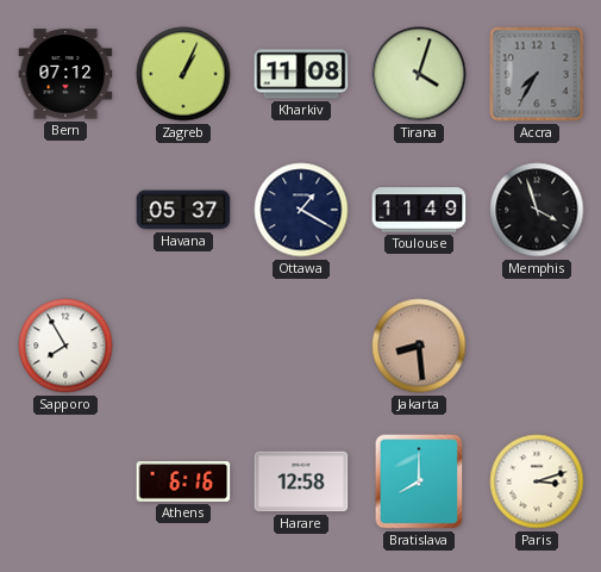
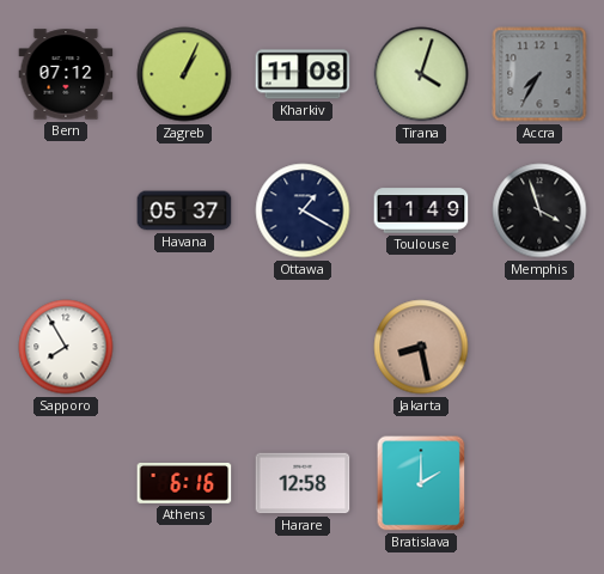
Jakarta: 8:29 -> 8:28
Bratislava: 8:00 -> 2:00
Paris: 3:12 -> none
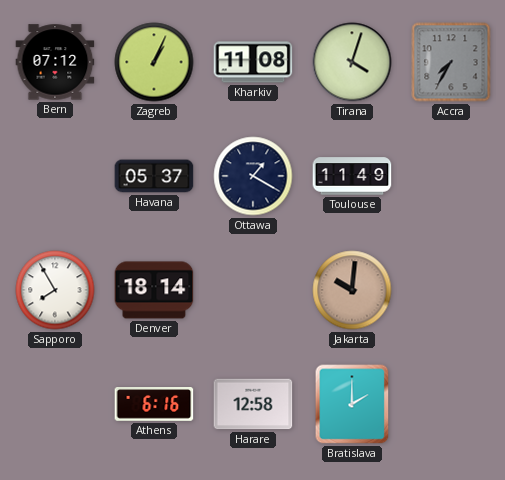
Memphis: 3:57 -> none
Denver: none -> 18:14
Jakarta: 8:28 -> 10:01
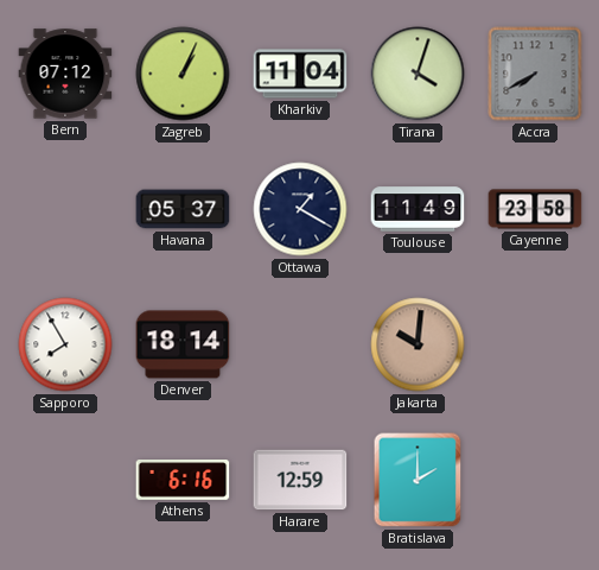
Kharkiv: 11:08 -> 11:04
Accra: 7:35 -> 7:40
Cayenne: none -> 23:58
Harare: 12:58 -> 12:59
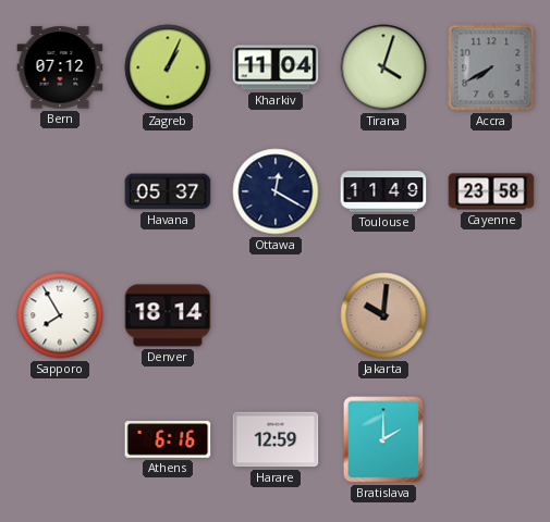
Ottawa: 1:20 -> 12:20
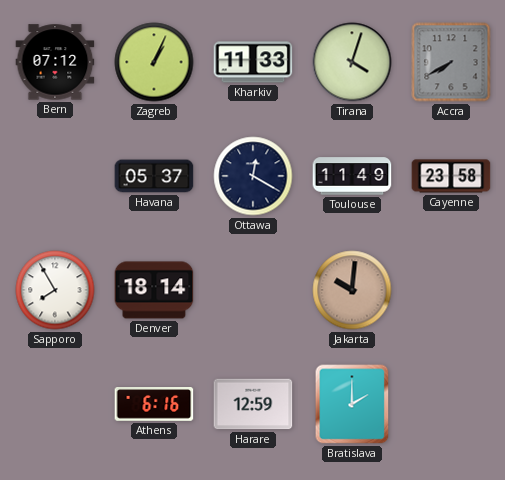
Kharkiv: 11:04 -> 11:33
